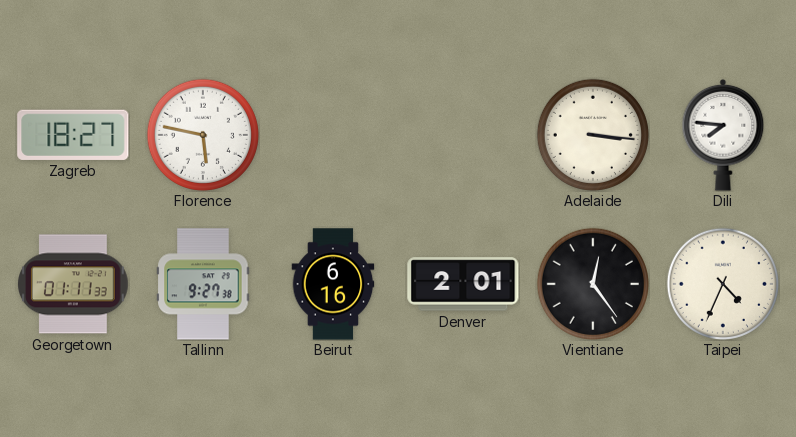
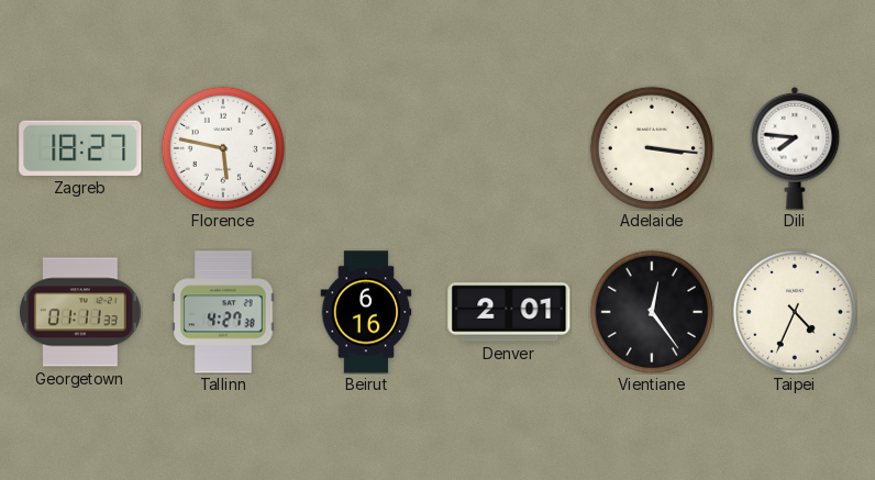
Tallinn: 9:27 -> 4:27
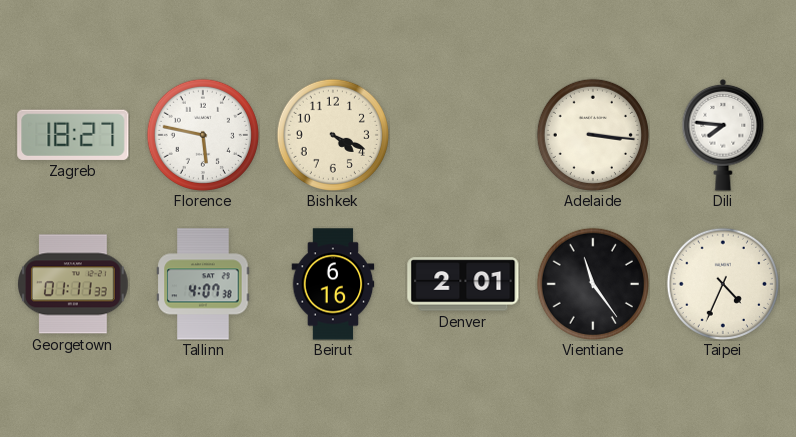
Bishkek: none -> 4:19
Tallinn: 4:27 -> 4:07
Vientiane: 12:24 -> 11:24
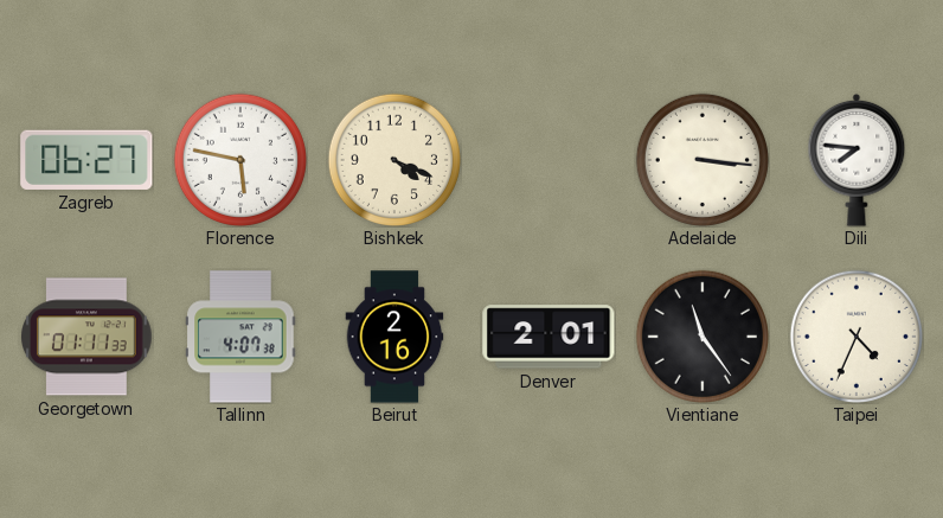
Zagreb: 18:27 -> 06:27
Beirut: 6:16 -> 2:16
